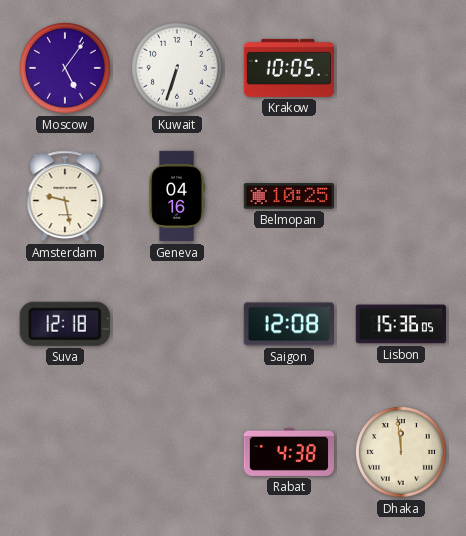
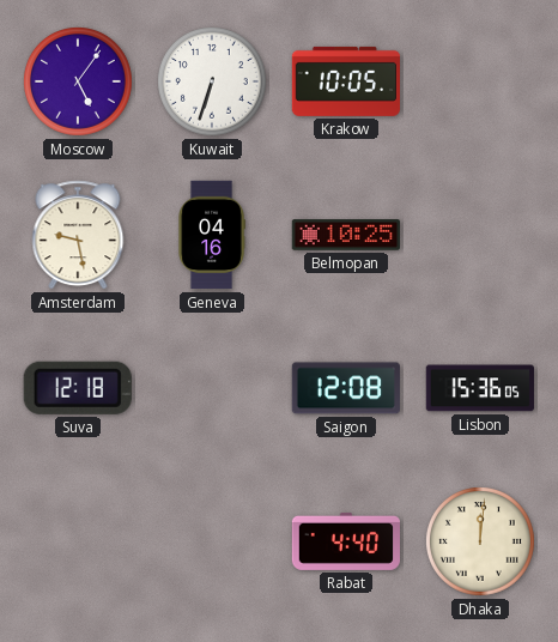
Rabat: 4:38 -> 4:40
Dhaka: 11:59 -> 12:01
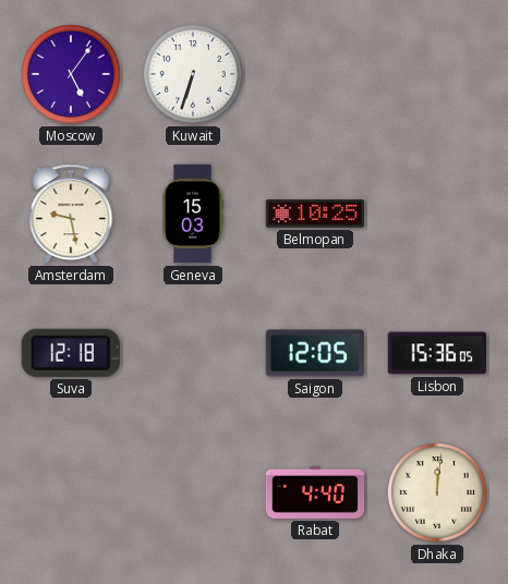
Krakow: 10:05 -> none
Geneva: 04:16 -> 15:03
Saigon: 12:08 -> 12:05
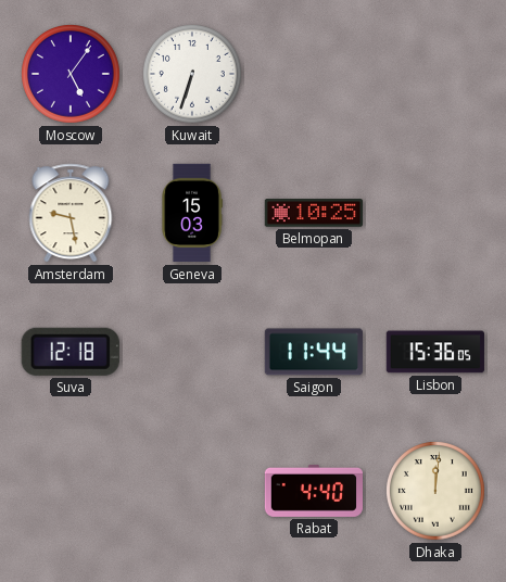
Saigon: 12:05 -> 11:44
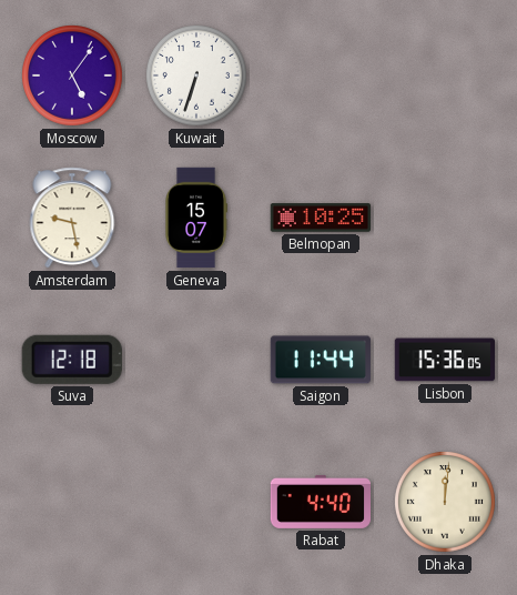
Geneva: 15:03 -> 15:07
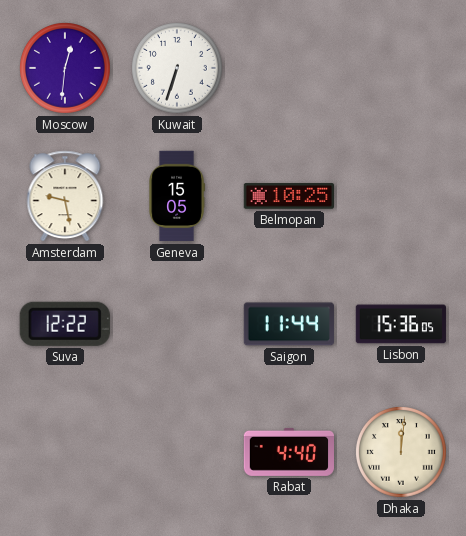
Moscow: 5:06 -> 12:31
Geneva: 15:07 -> 15:05
Suva: 12:18 -> 12:22
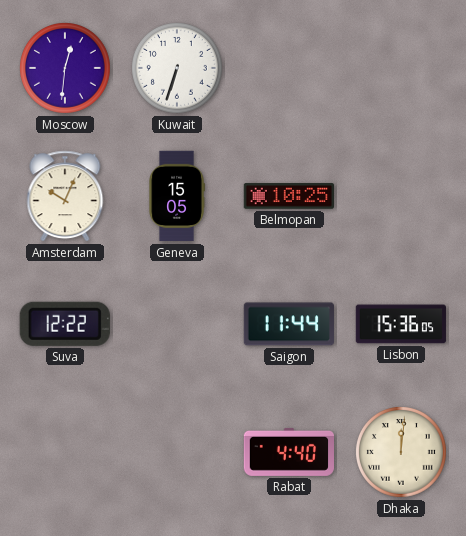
Amsterdam: 9:28 -> 10:04
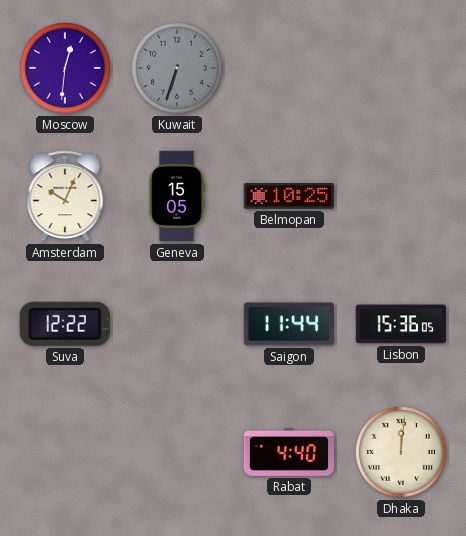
Kuwait dial: white -> grey
